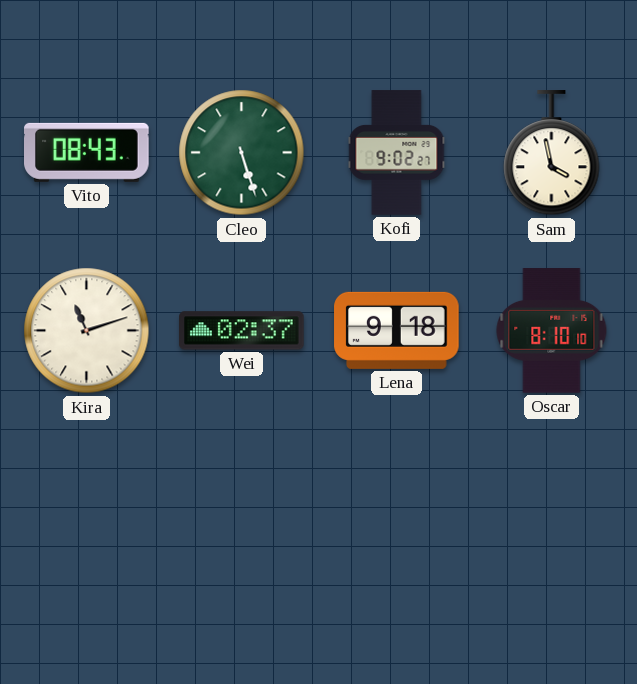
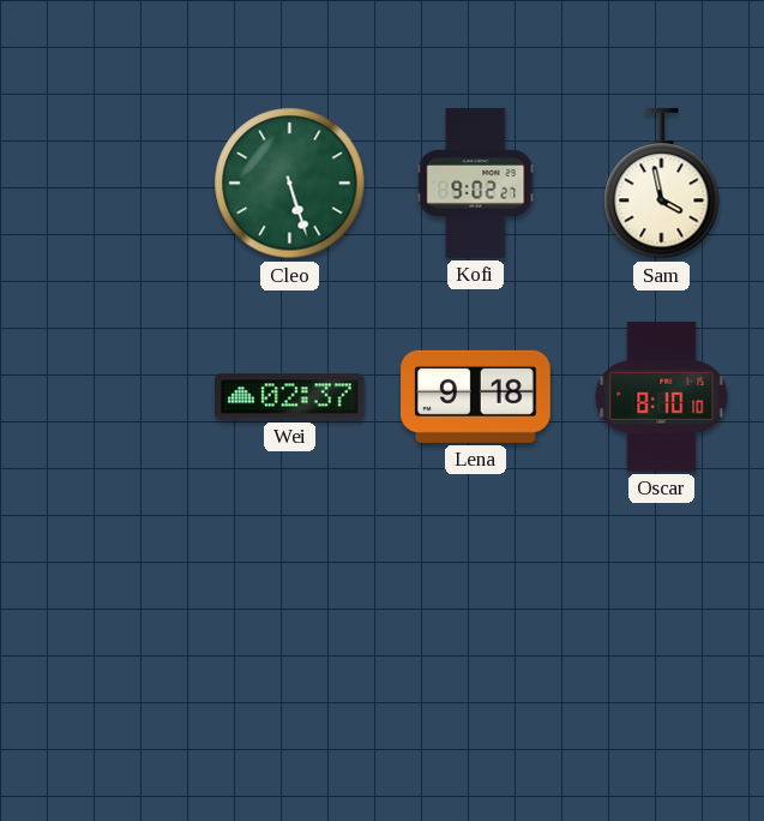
Vito: 08:43 -> none
Kira: 11:12 -> none
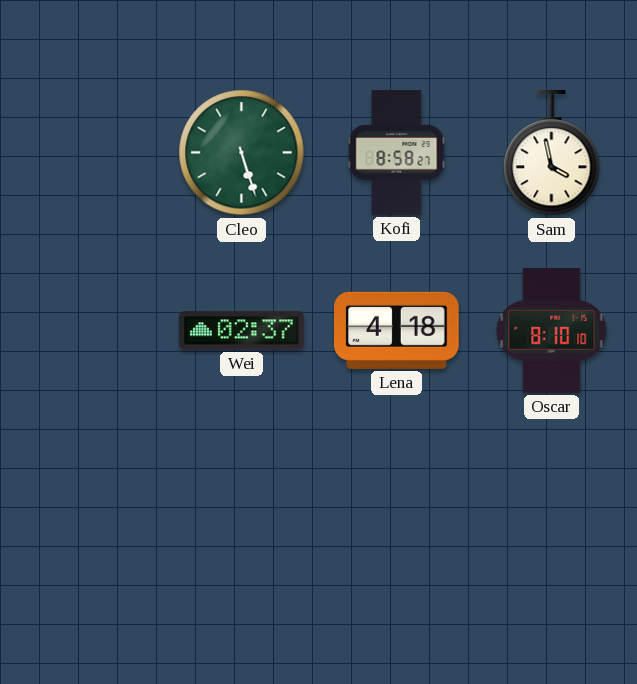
Kofi: 9:02 -> 8:58
Lena: 9:18 -> 4:18
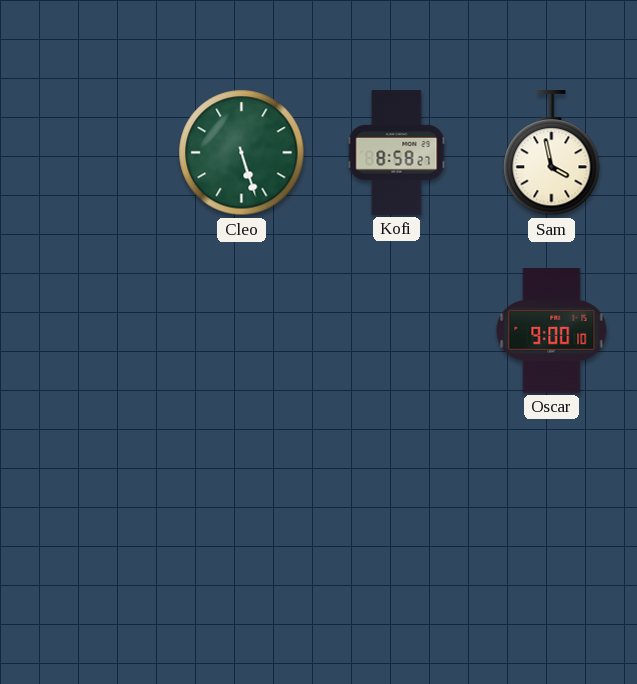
Wei: 02:37 -> none
Lena: 4:18 -> none
Oscar: 8:10 -> 9:00
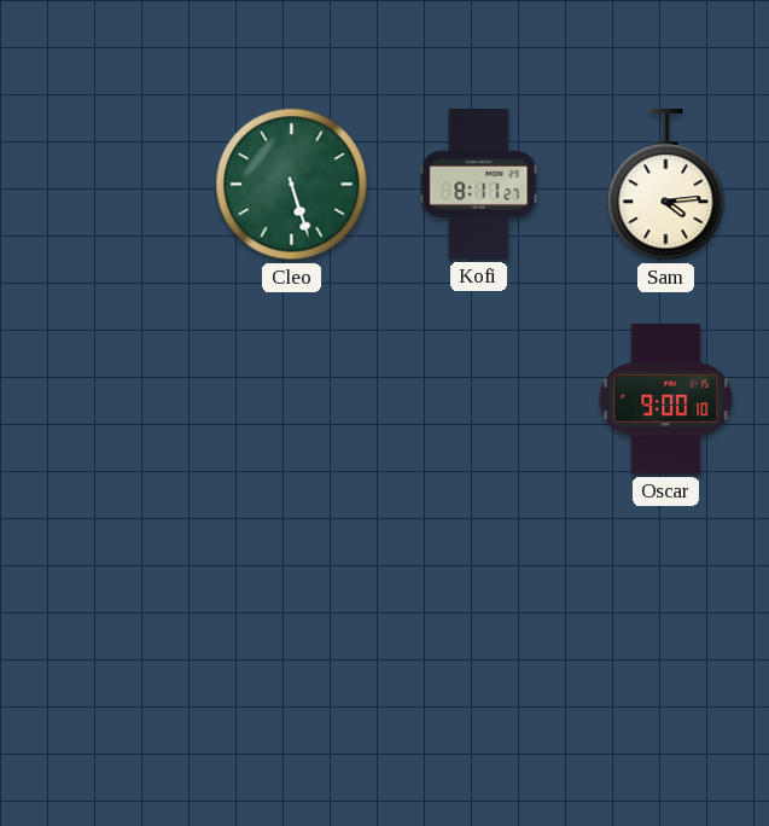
Kofi: 8:58 -> 8:11
Sam: 3:58 -> 4:14
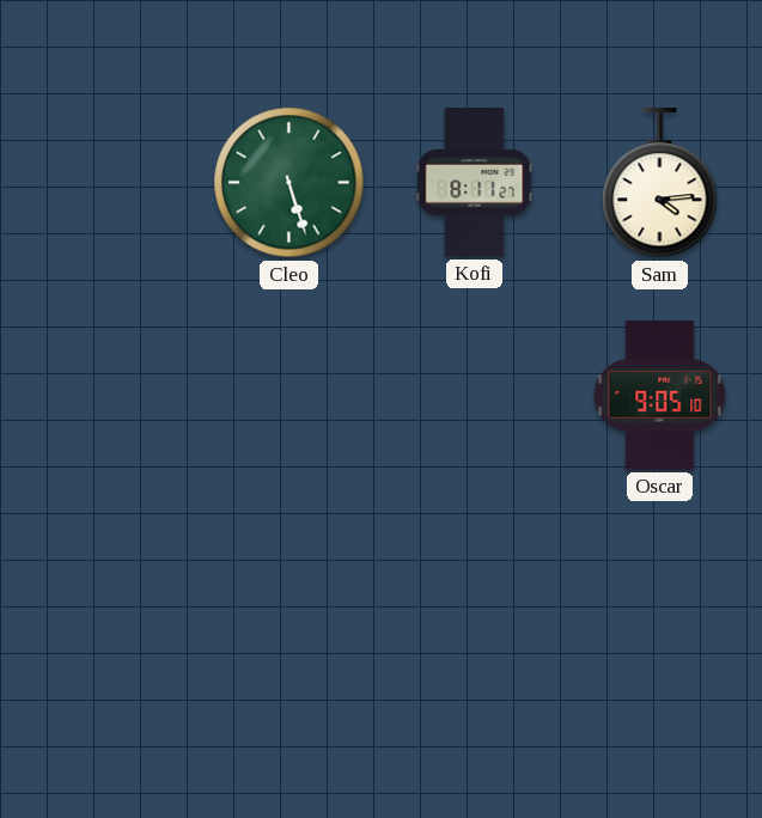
Oscar: 9:00 -> 9:05
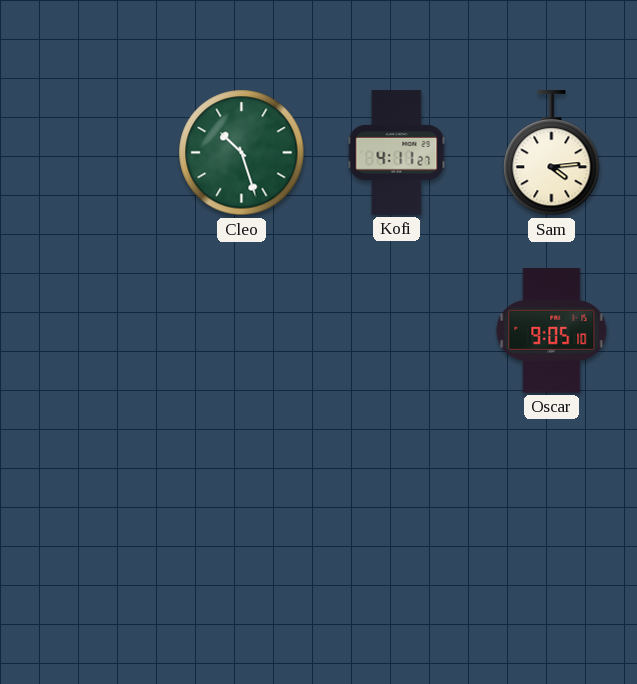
Cleo: 5:27 -> 10:27
Kofi: 8:11 -> 4:11
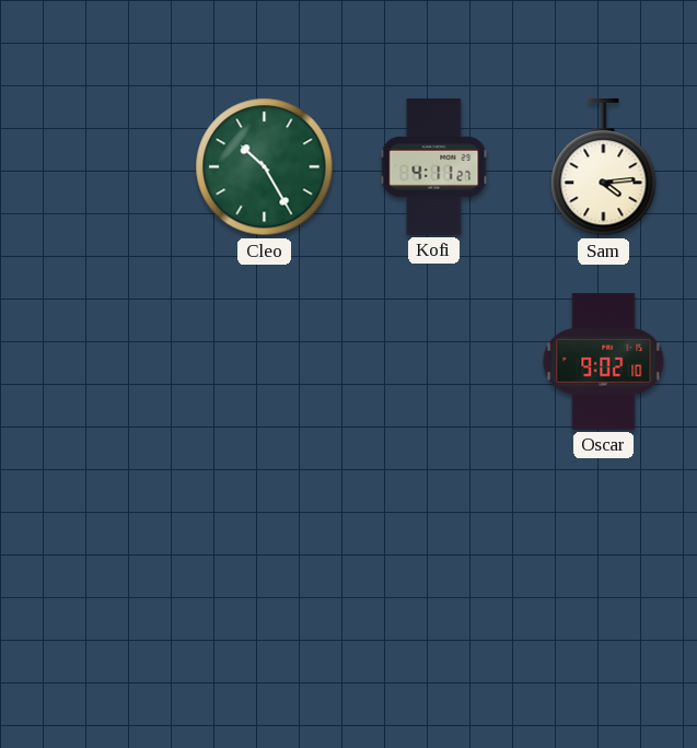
Cleo: 10:27 -> 10:25
Oscar: 9:05 -> 9:02
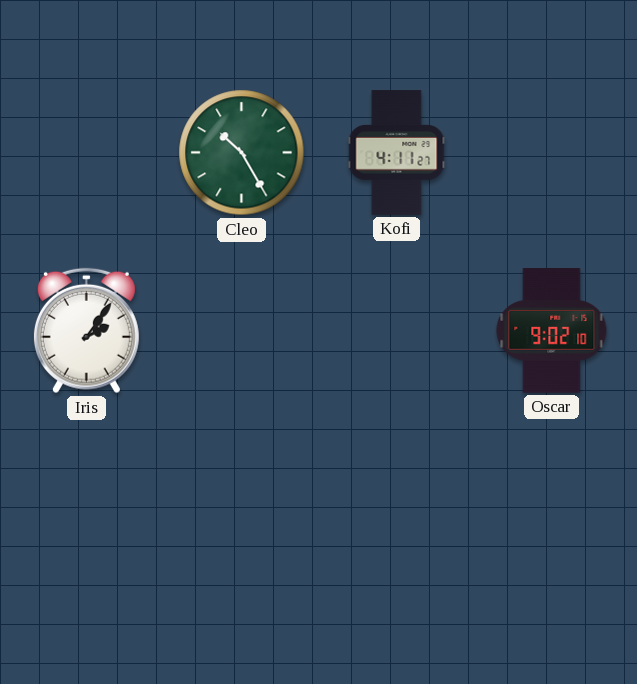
Sam: 4:14 -> none
Iris: none -> 2:06
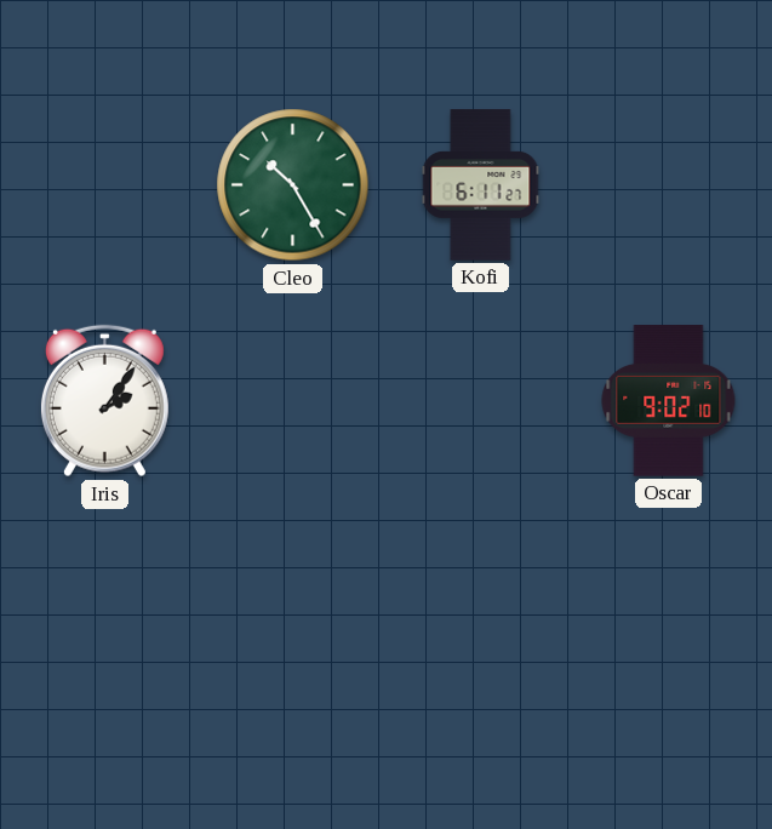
Kofi: 4:11 -> 6:11
